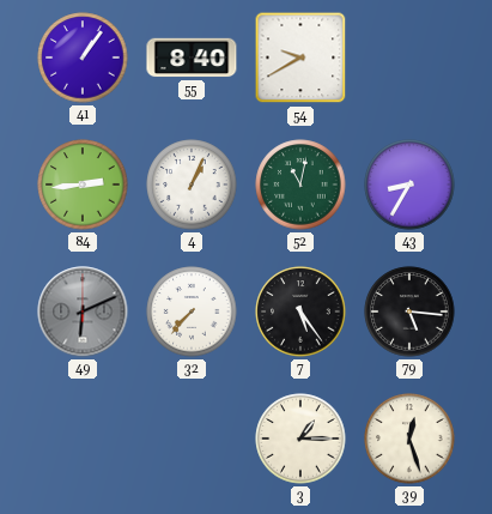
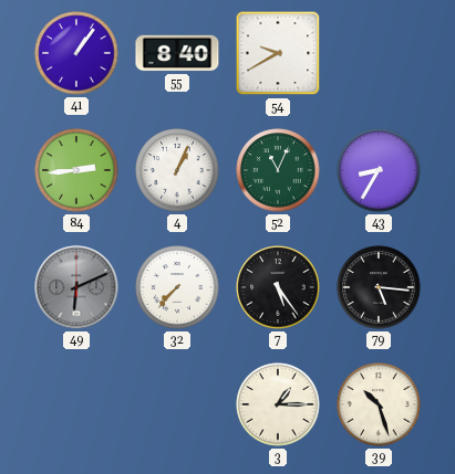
52: 11:02 -> 11:04
39: 12:27 -> 10:27
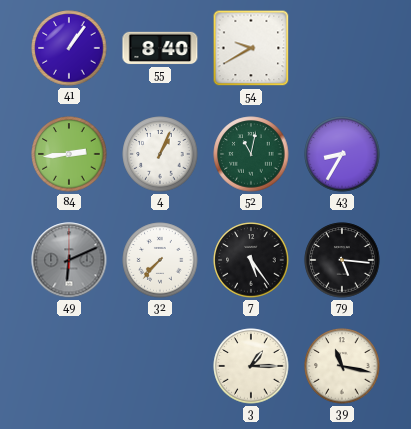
52: 11:04 -> 11:02
39: 10:27 -> 11:17
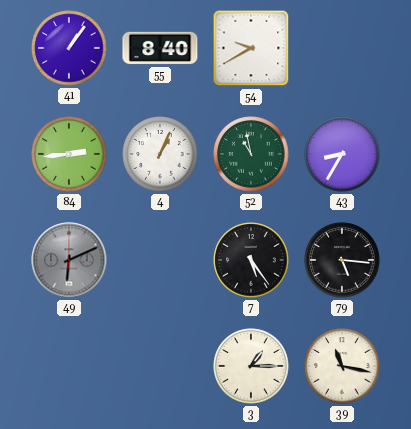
52: 11:02 -> 10:58
32: 7:37 -> none
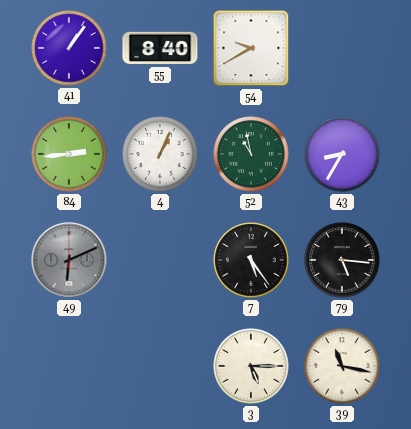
3: 1:15 -> 5:15
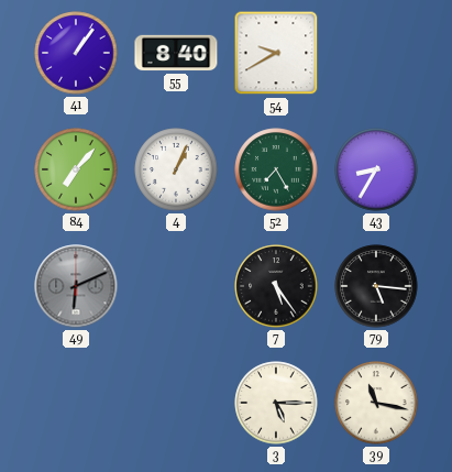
84: 2:44 -> 7:07
52: 10:58 -> 7:25
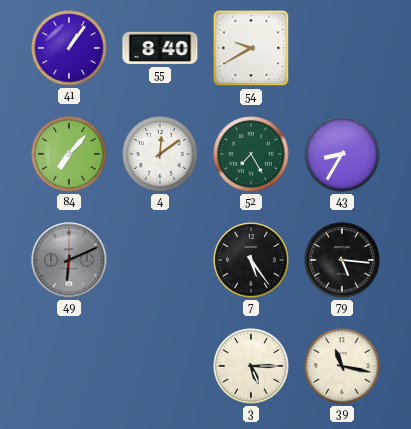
4: 1:04 -> 12:09
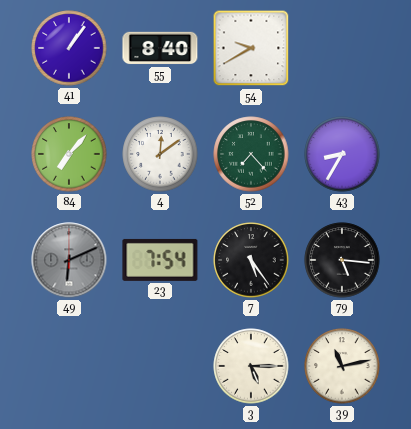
52: 7:25 -> 7:23
23: none -> 7:54
39: 11:17 -> 11:13
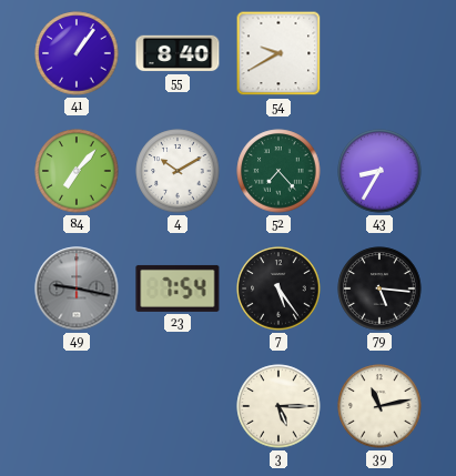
4: 12:09 -> 10:10
49: 6:11 -> 9:17
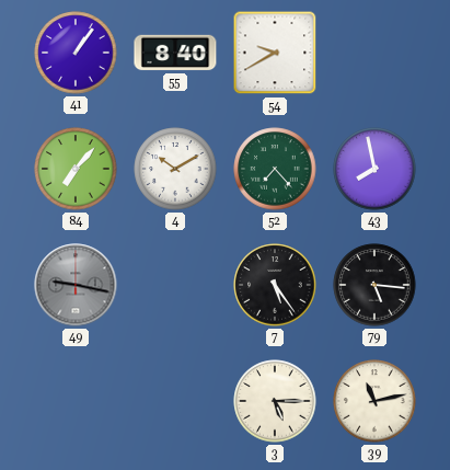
43: 8:35 -> 7:58
23: 7:54 -> none
